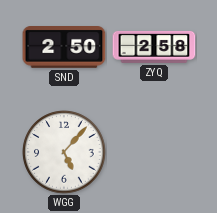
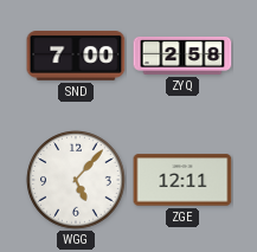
SND: 2:50 -> 7:00
ZGE: none -> 12:11
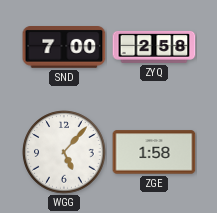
ZGE: 12:11 -> 1:58
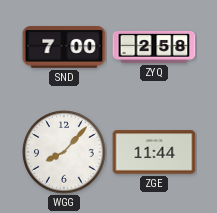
WGG: 5:07 -> 8:07
ZGE: 1:58 -> 11:44
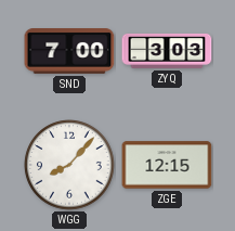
ZYQ: 2:58 -> 3:03
ZGE: 11:44 -> 12:15
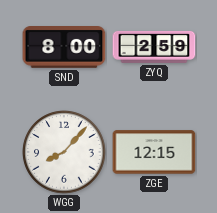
SND: 7:00 -> 8:00
ZYQ: 3:03 -> 2:59
